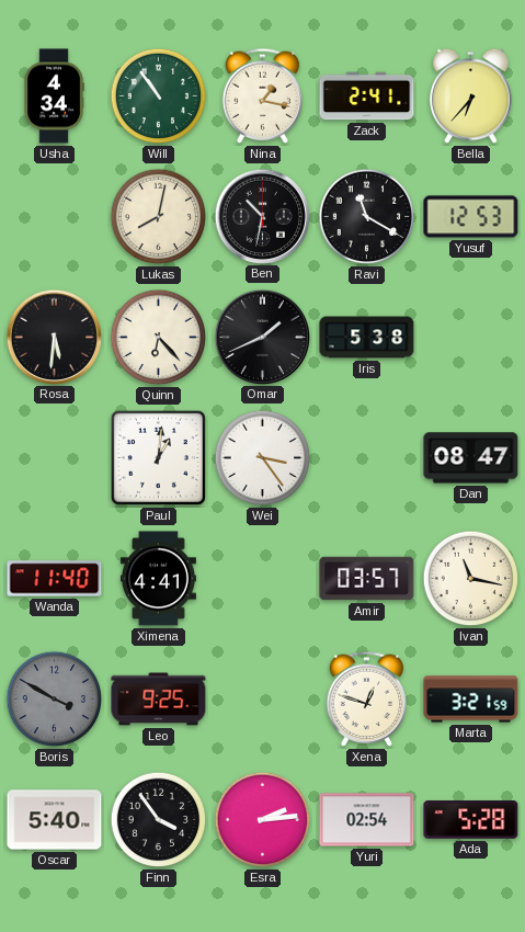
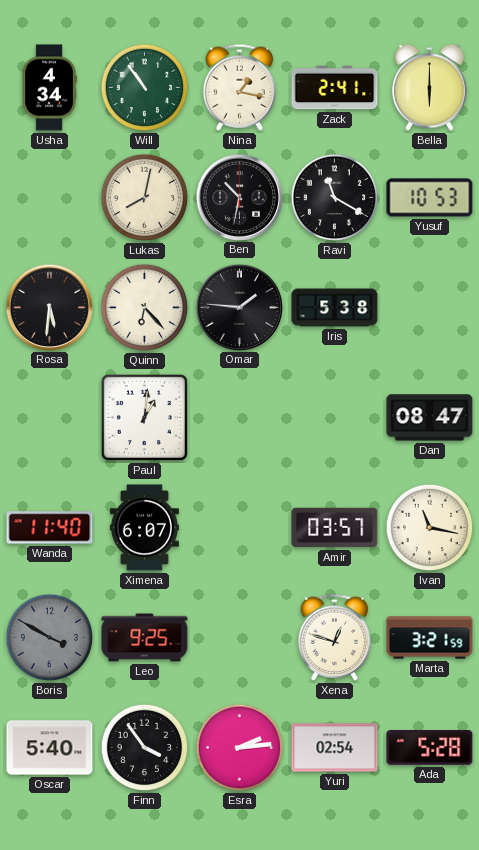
Bella: 6:37 -> 6:00
Yusuf: 12:53 -> 10:53
Omar: 1:41 -> 1:46
Wei: 3:24 -> none
Ximena: 4:41 -> 6:07
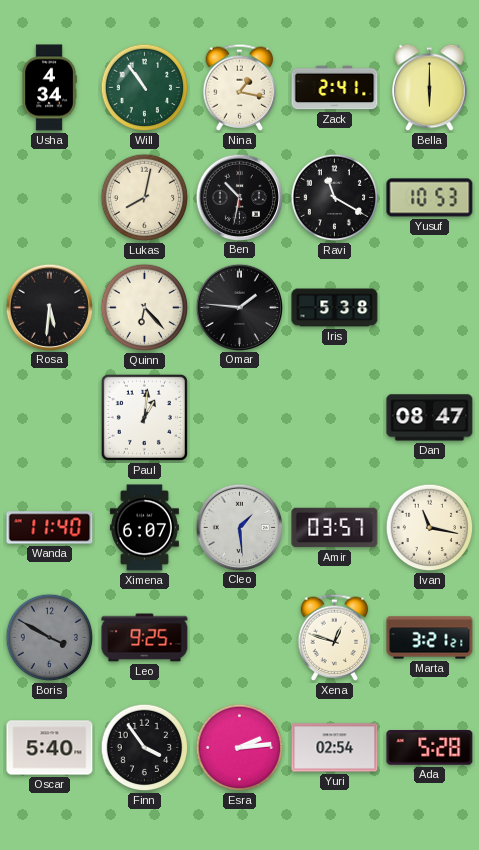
Cleo: none -> 1:29
Marta: 3:21:59 -> 3:21:21
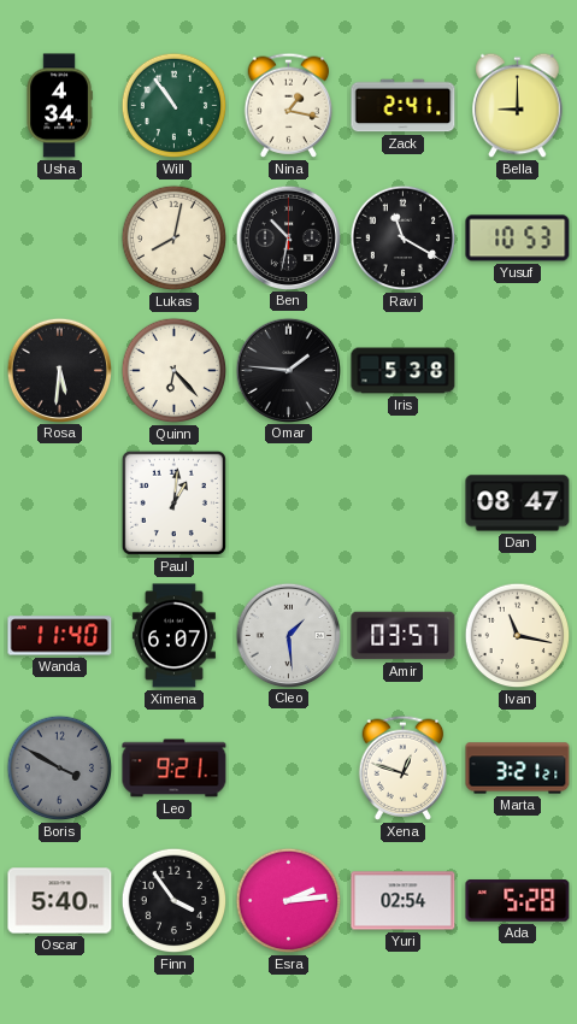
Bella: 6:00 -> 9:00
Leo: 9:25 -> 9:21
